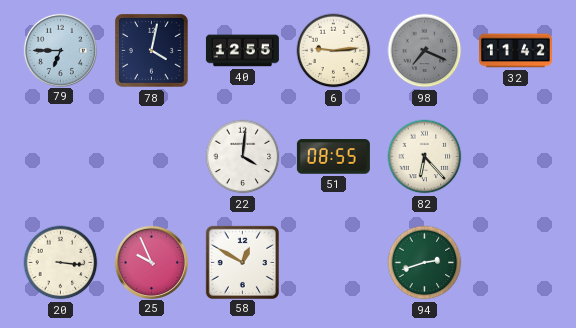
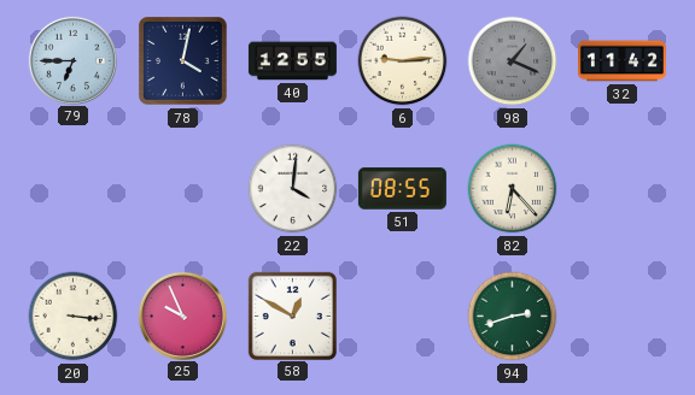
98: 7:19 -> 1:19
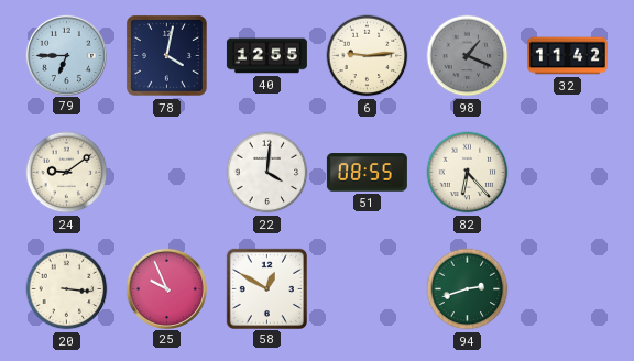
24: none -> 9:09
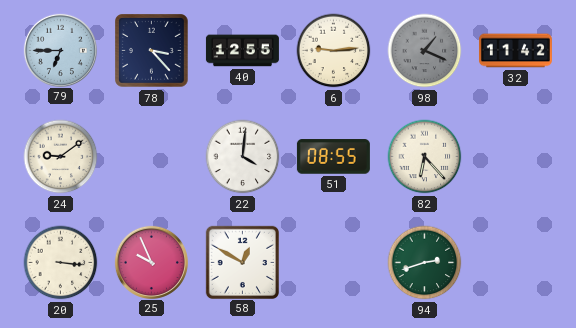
78: 4:02 -> 3:23
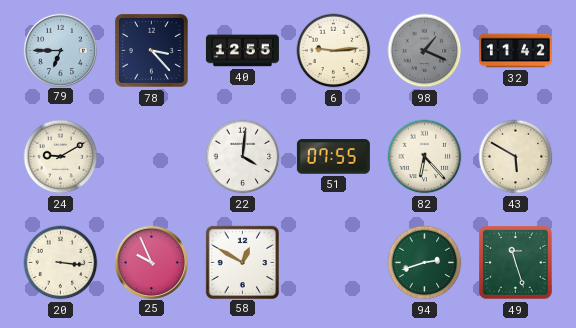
24: 9:09 -> 9:10
51: 08:55 -> 07:55
43: none -> 5:50
49: none -> 11:27
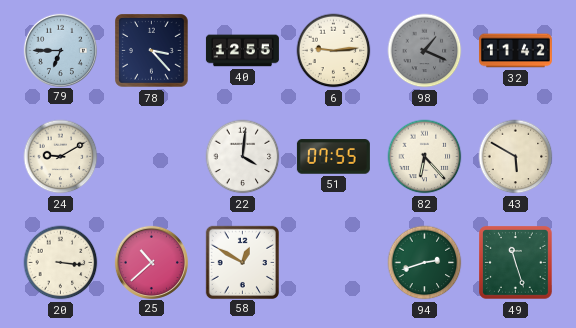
25: 9:56 -> 10:38
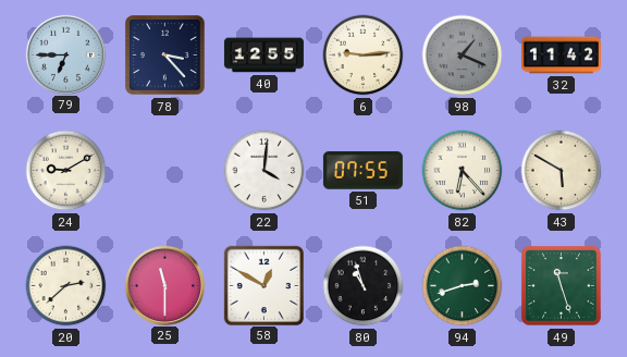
20: 3:16 -> 2:38
25: 10:38 -> 11:30
80: none -> 10:57
